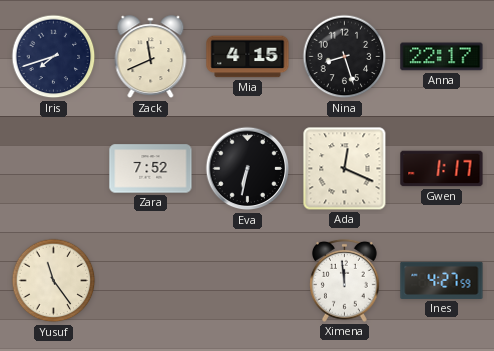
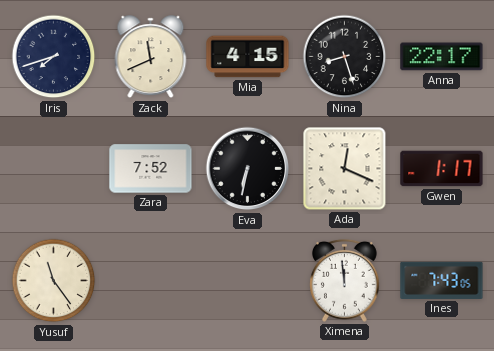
Ines: 4:27 -> 7:43
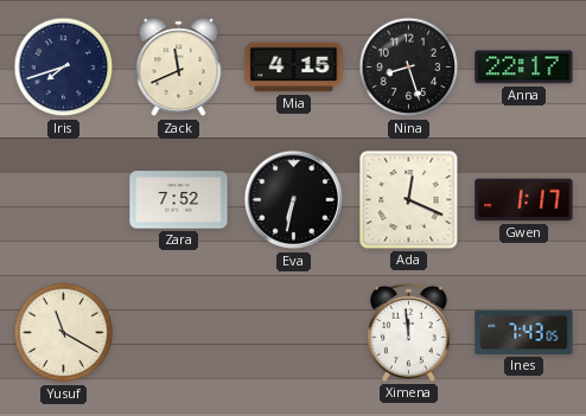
Yusuf: 11:24 -> 11:20
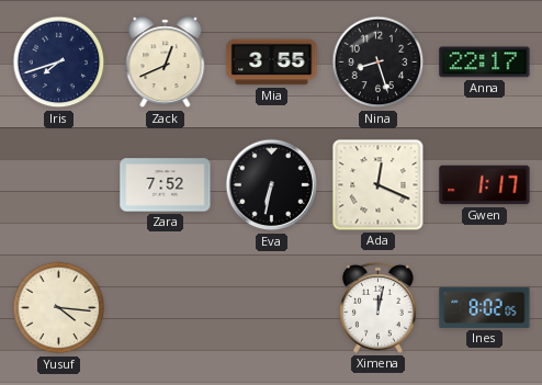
Zack: 11:41 -> 12:41
Mia: 4:15 -> 3:55
Yusuf: 11:20 -> 4:16
Ximena: 11:59 -> 12:02
Ines: 7:43 -> 8:02
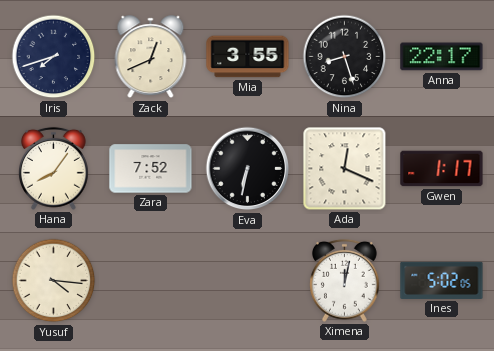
Hana: none -> 8:06
Ines: 8:02 -> 5:02
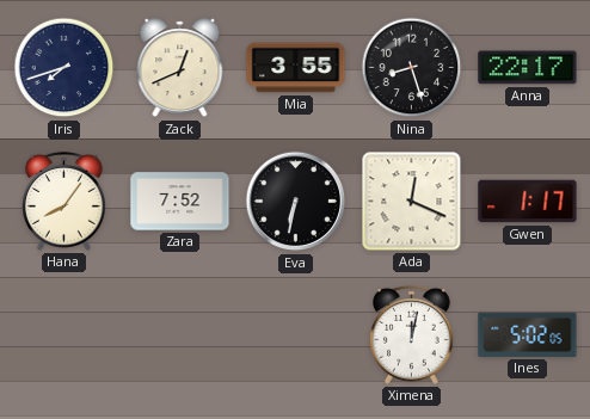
Yusuf: 4:16 -> none
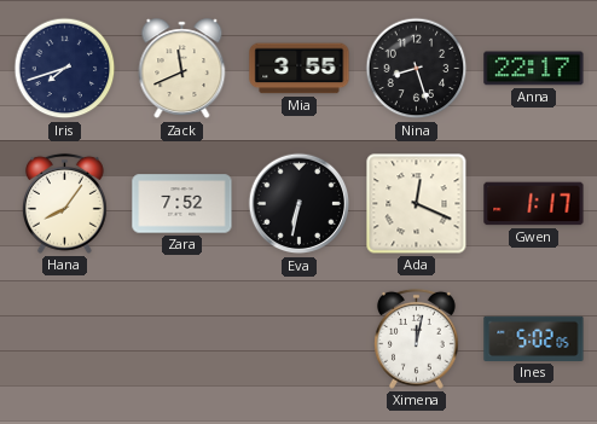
Zack: 12:41 -> 11:41
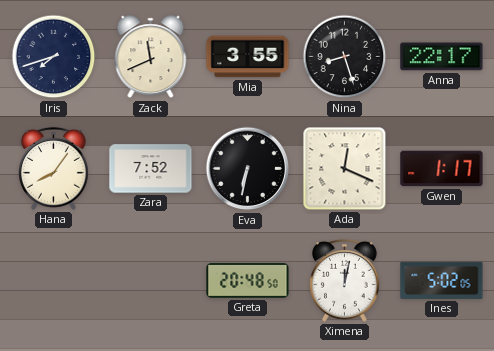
Greta: none -> 20:48
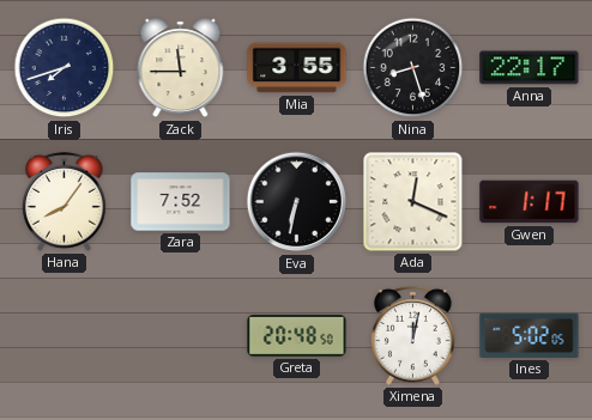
Zack: 11:41 -> 11:45
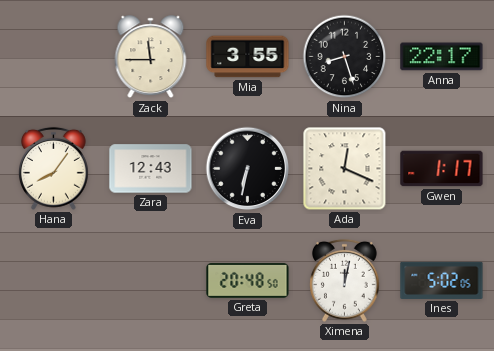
Iris: 7:42 -> none
Zara: 7:52 -> 12:43
